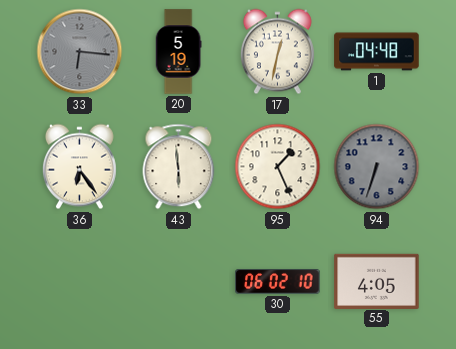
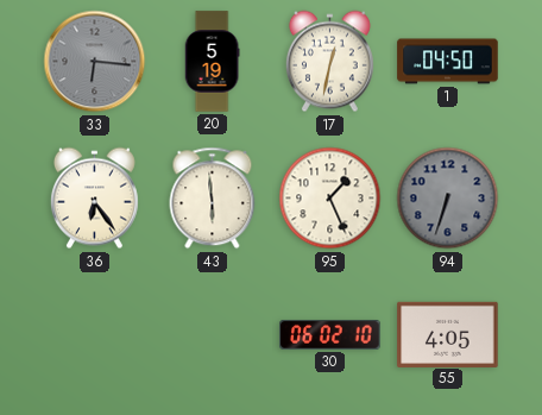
1: 04:48 -> 04:50
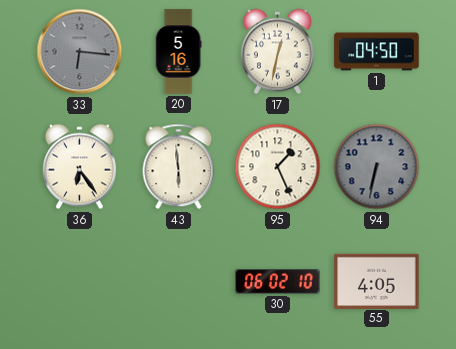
20: 5:19 -> 5:16
94: 6:33 -> 6:32
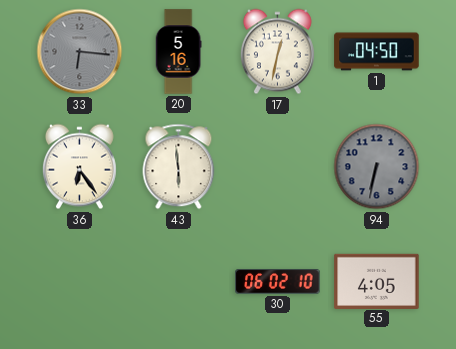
95: 1:26 -> none
